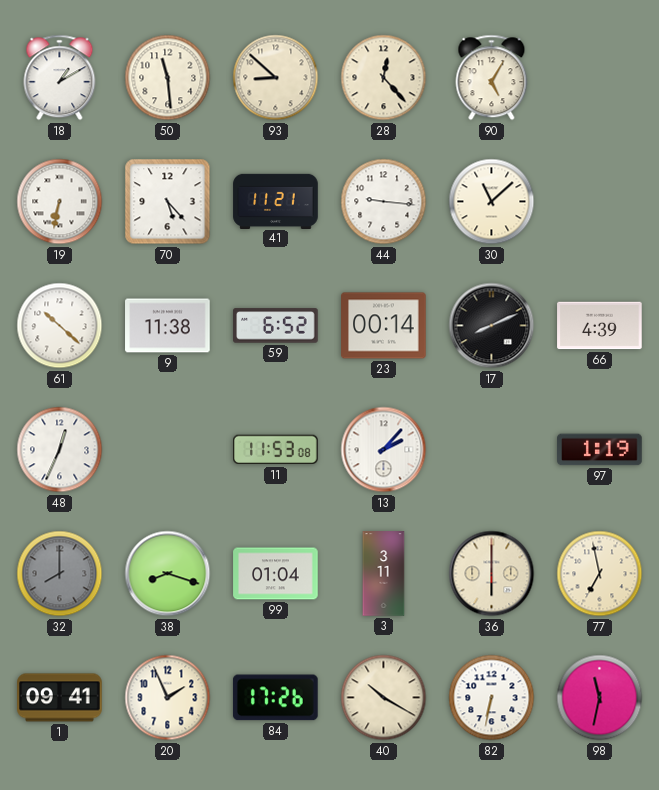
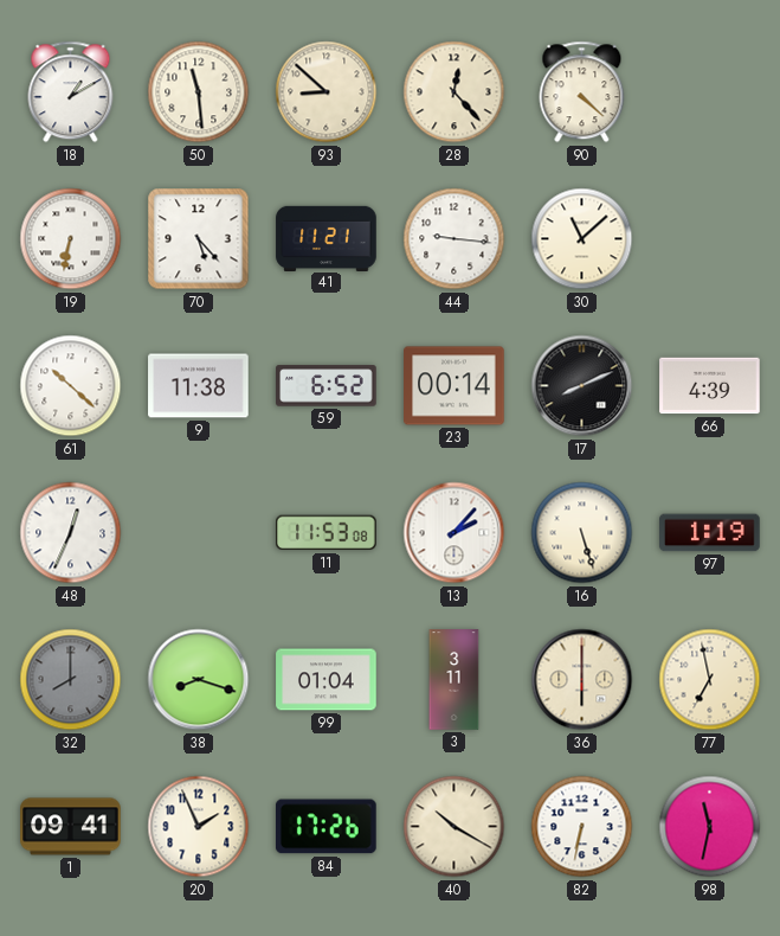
90: 5:05 -> 4:22
16: none -> 5:27
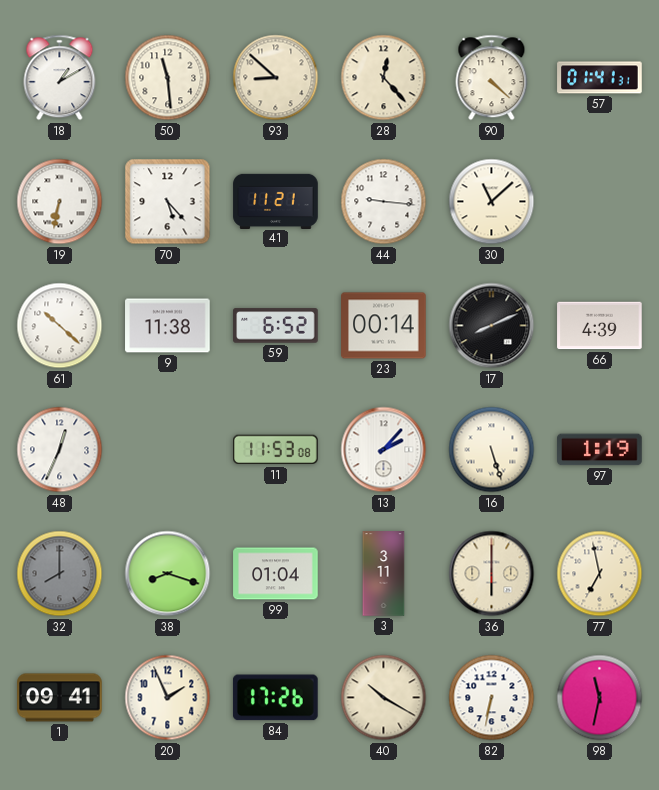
57: none -> 01:41
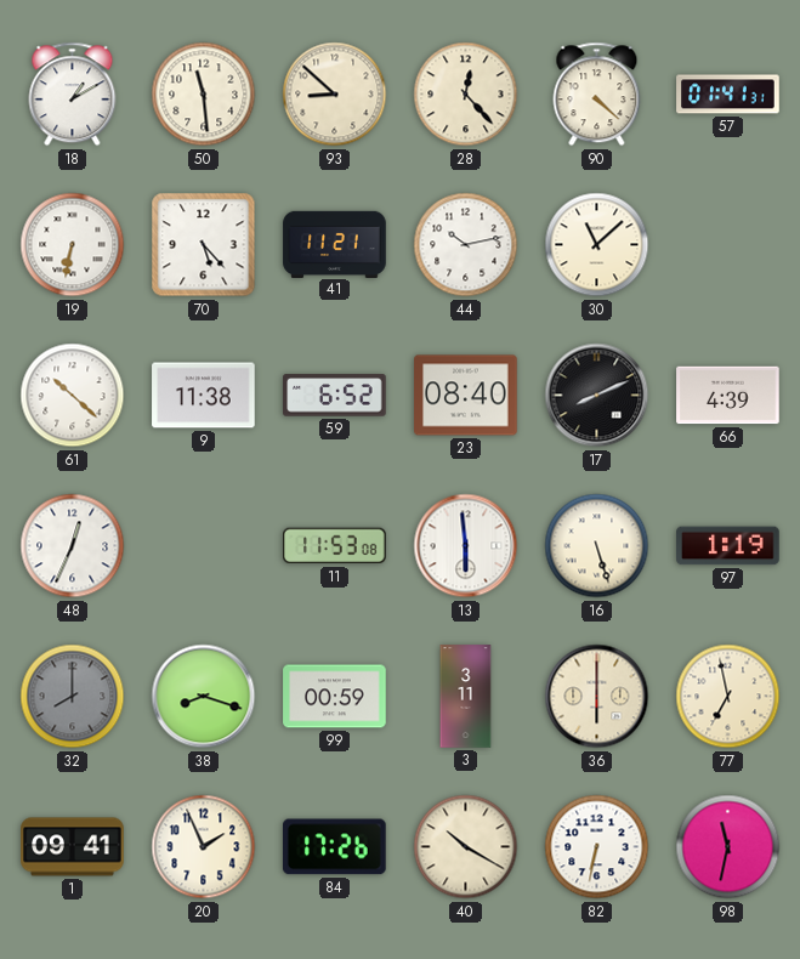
44: 9:16 -> 10:13
23: 00:14 -> 08:40
13: 2:07 -> 5:59
99: 01:04 -> 00:59
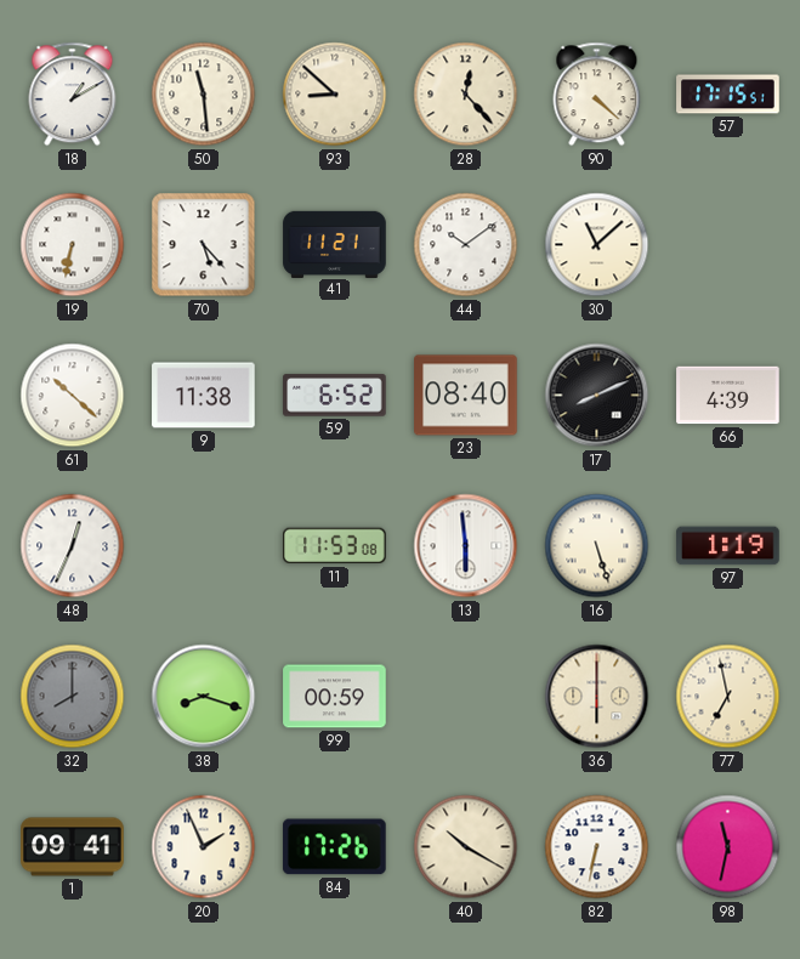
57: 01:41 -> 17:15
44: 10:13 -> 10:09
3: 3:11 -> none
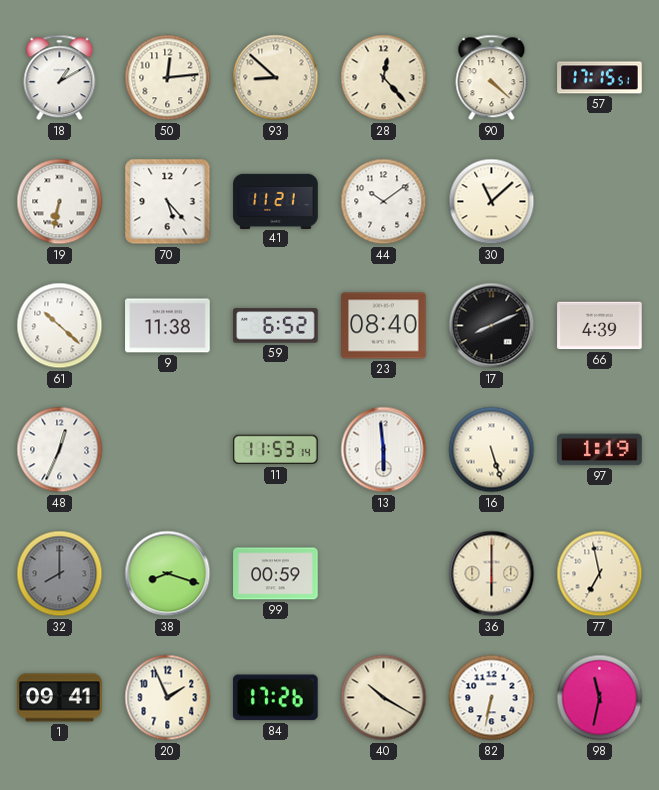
50: 11:29 -> 12:14
11: 11:53:08 -> 11:53:14
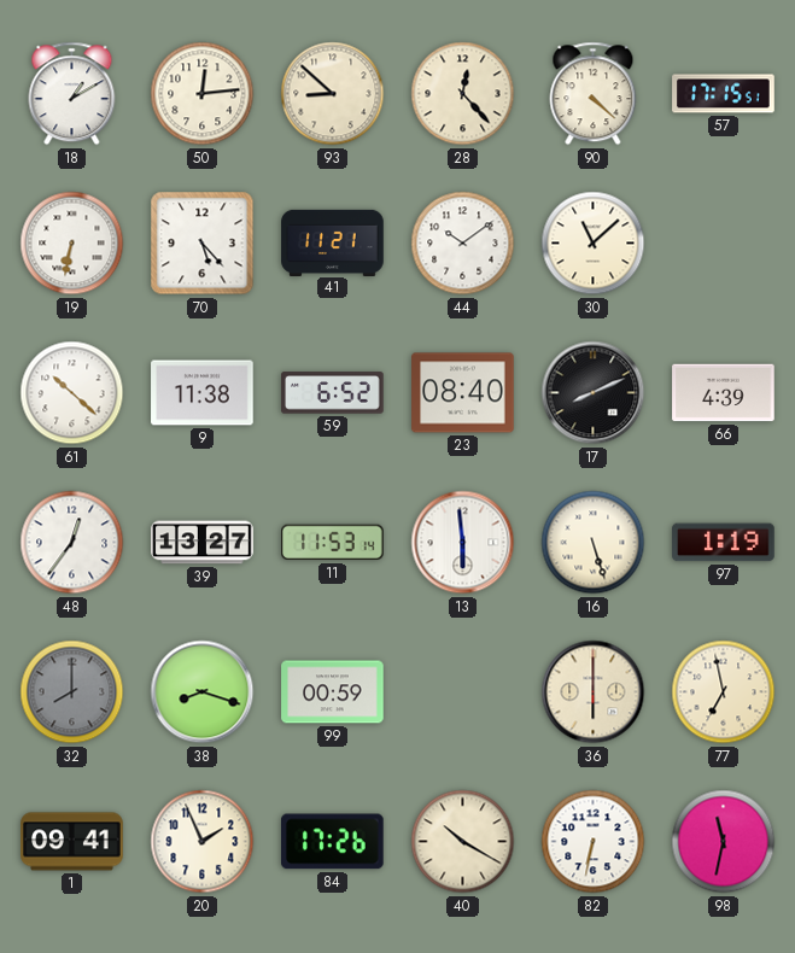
48: 12:34 -> 12:36
39: none -> 13:27
